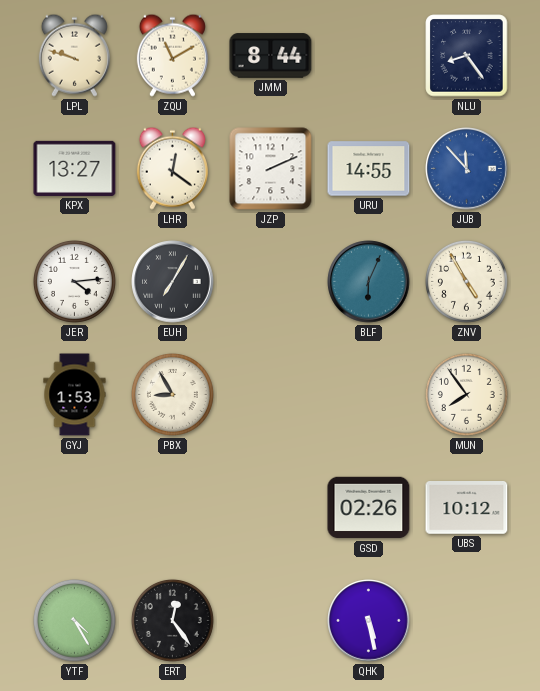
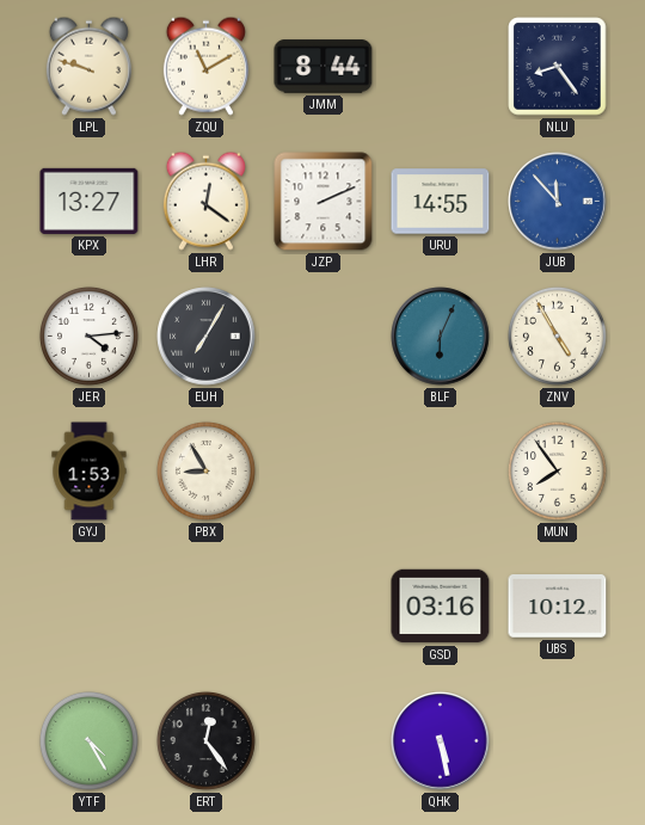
GSD: 02:26 -> 03:16
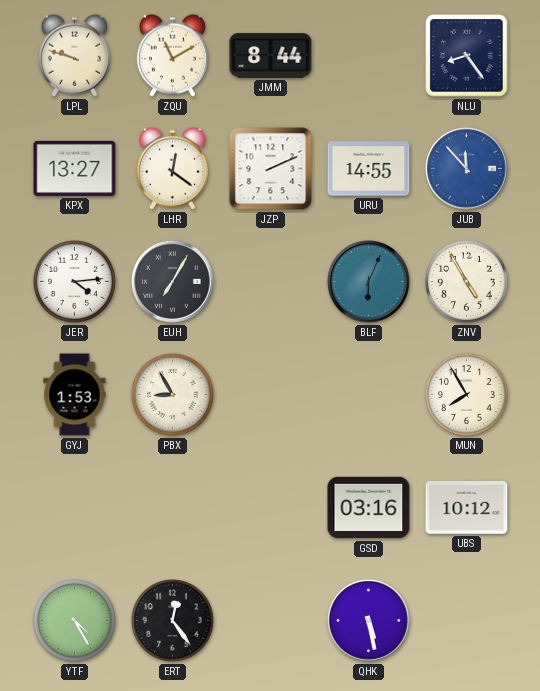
MUN: 7:54 -> 7:55
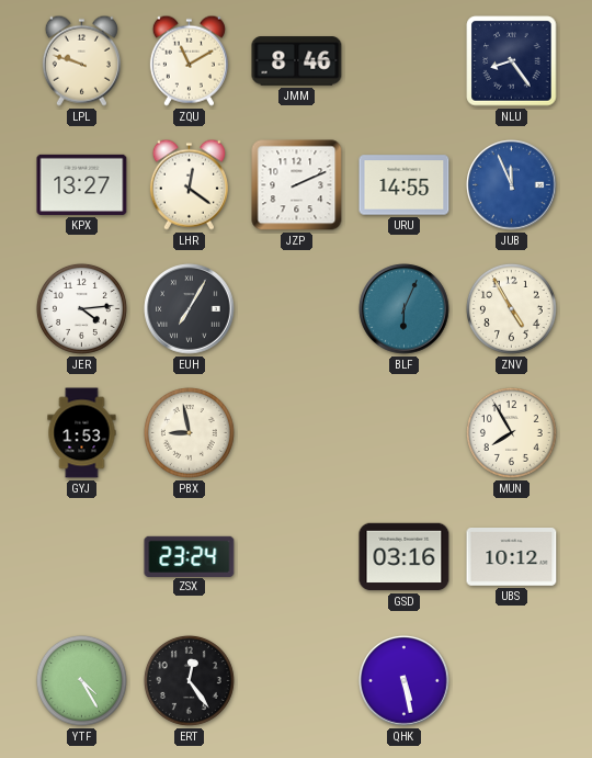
JMM: 8:44 -> 8:46
JUB: 11:53 -> 11:56
PBX: 8:55 -> 8:58
ZSX: none -> 23:24
